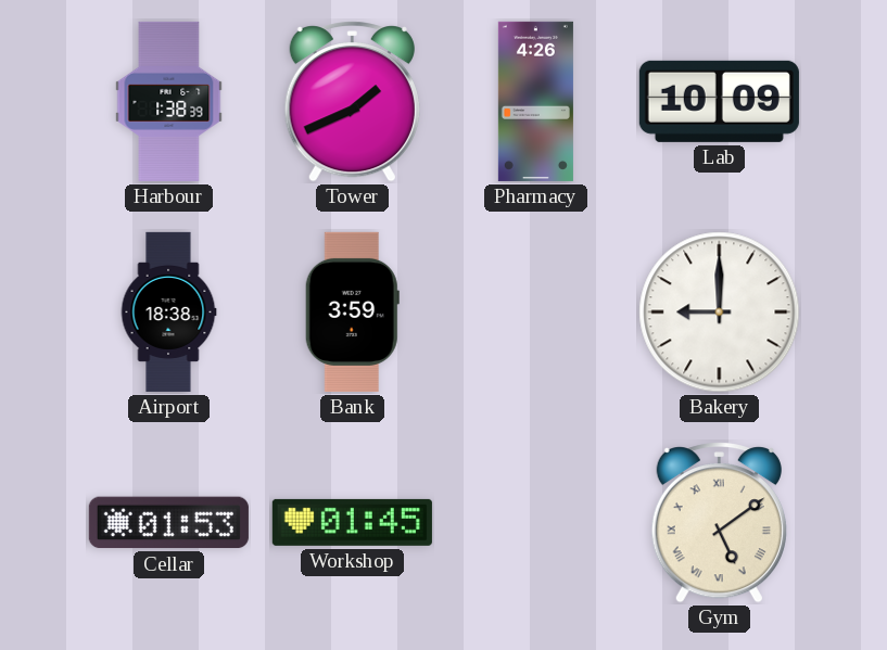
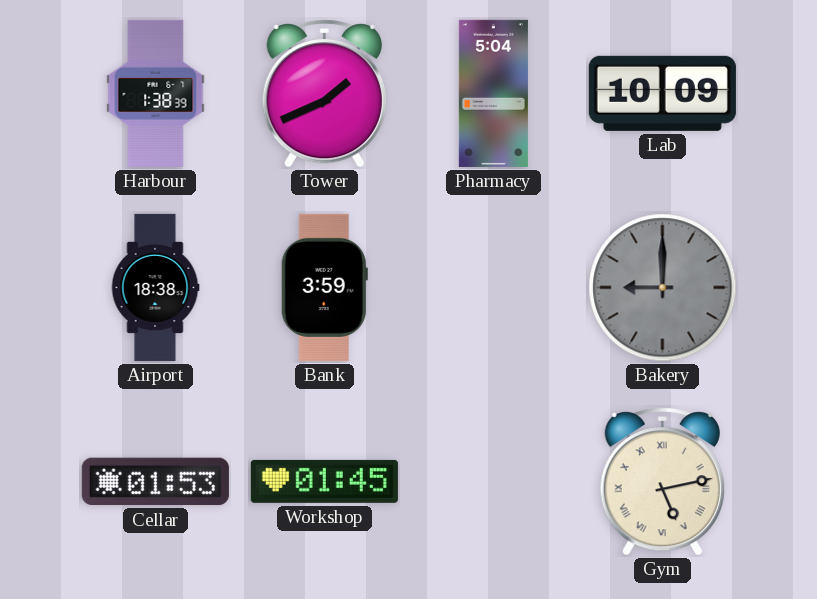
Pharmacy: 4:26 -> 5:04
Bakery dial: white -> grey
Gym: 5:09 -> 5:13
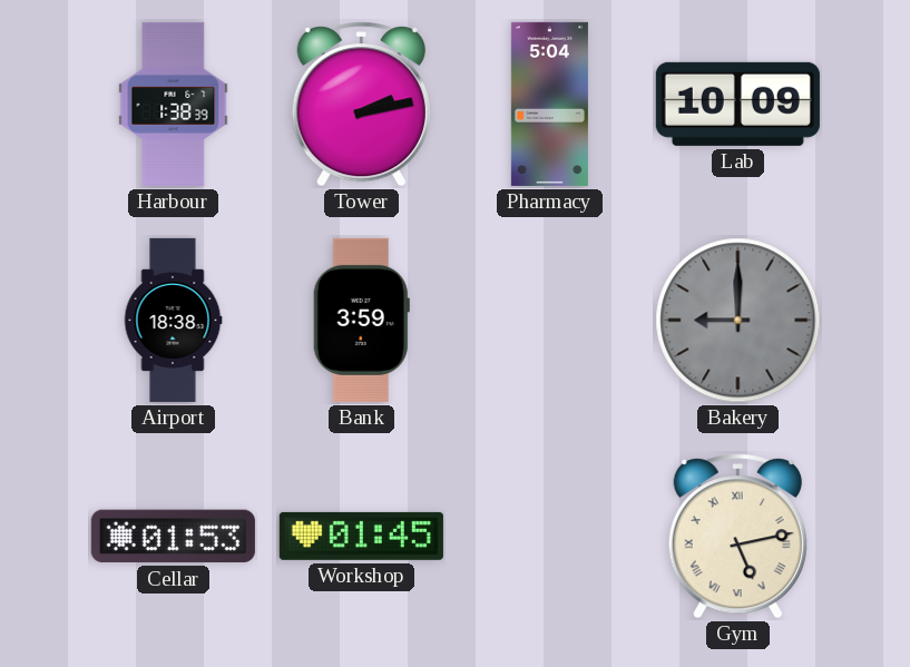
Tower: 1:41 -> 2:13
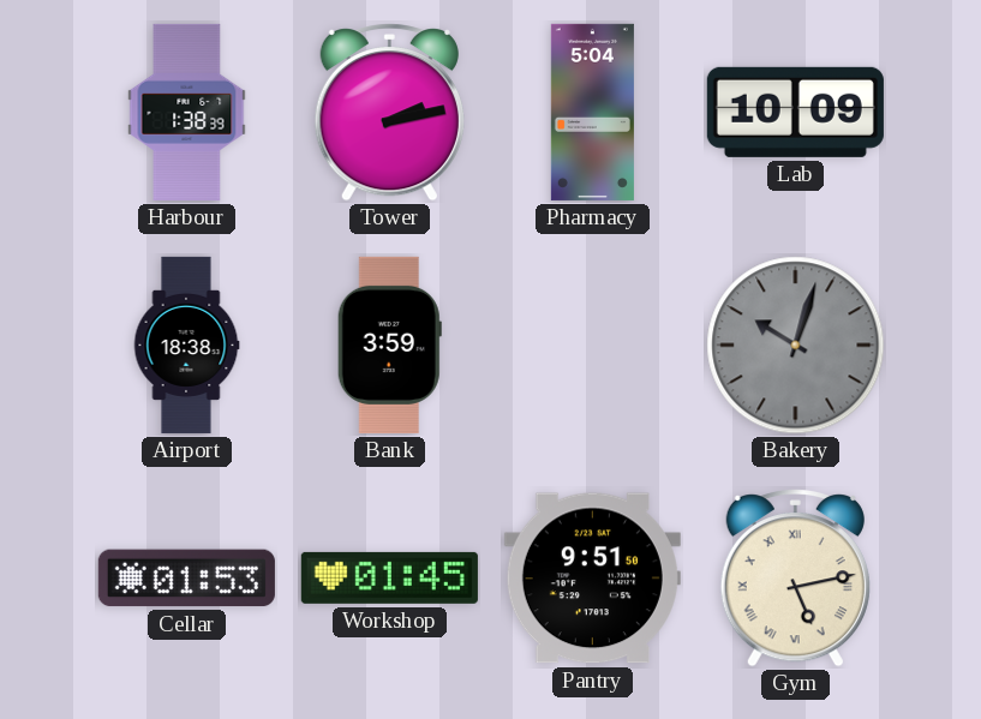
Bakery: 9:00 -> 10:03
Pantry: none -> 9:51
